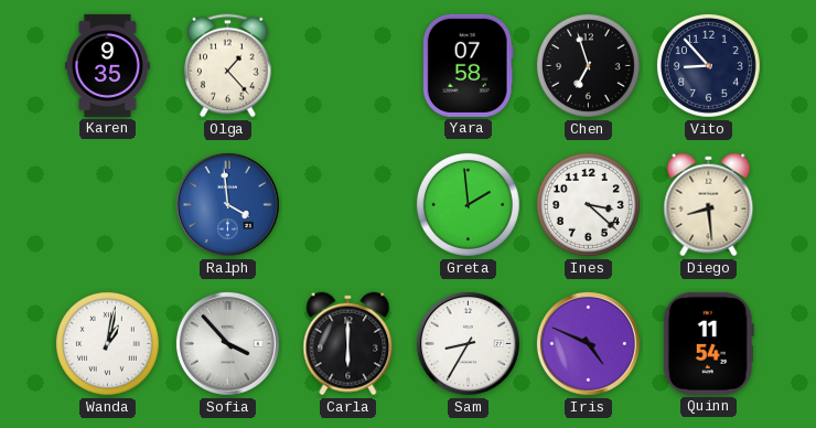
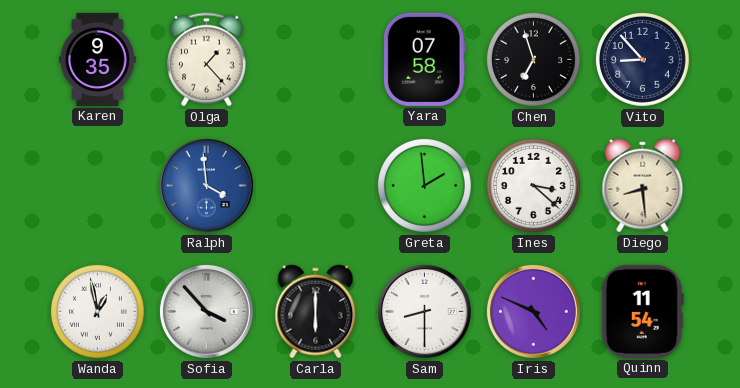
Wanda: 1:02 -> 12:58
Sam: 8:35 -> 8:30
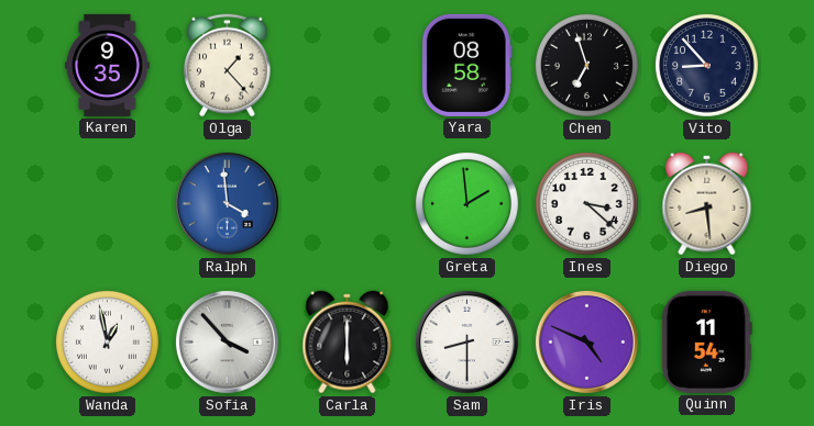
Yara: 07:58 -> 08:58
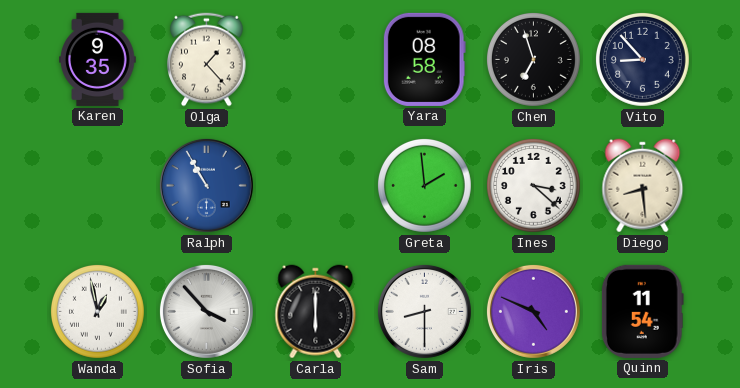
Ralph: 3:59 -> 10:55
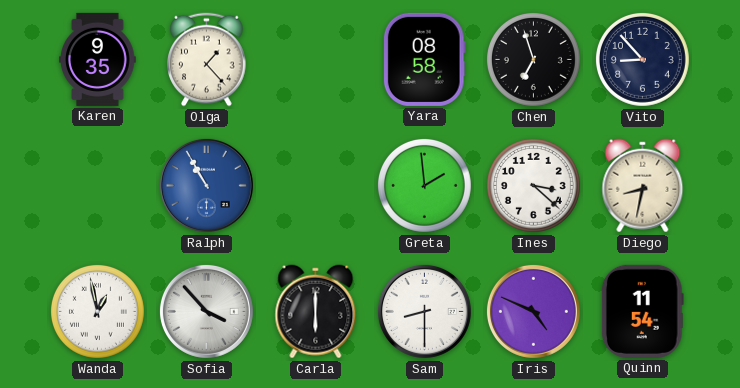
Diego: 8:29 -> 8:32
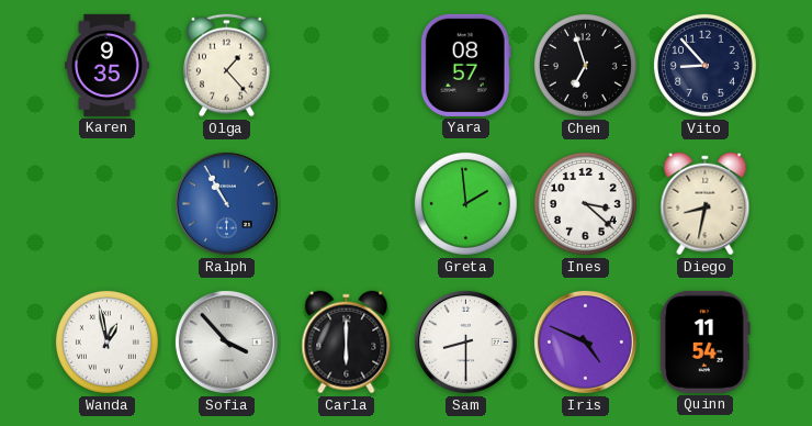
Yara: 08:58 -> 08:57
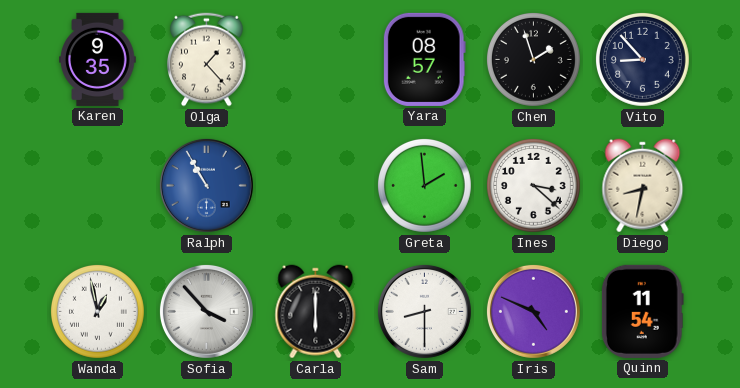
Chen: 6:57 -> 1:57
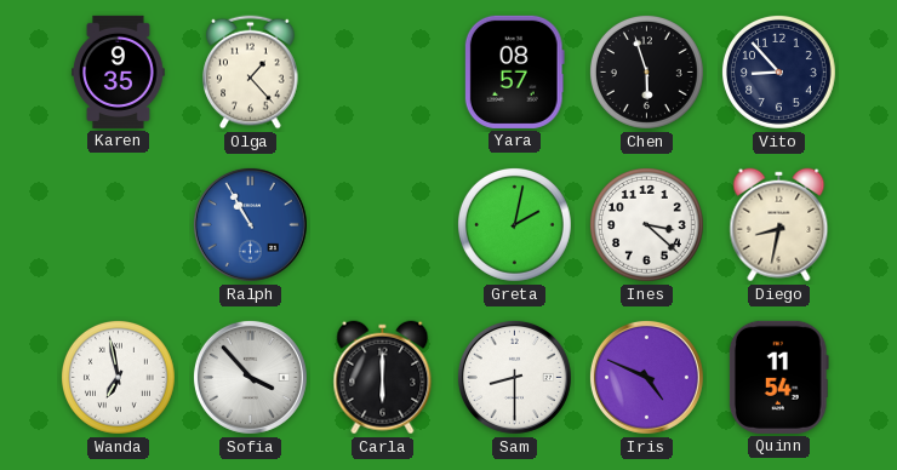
Chen: 1:57 -> 5:57
Greta: 1:59 -> 2:02
Wanda: 12:58 -> 6:58
